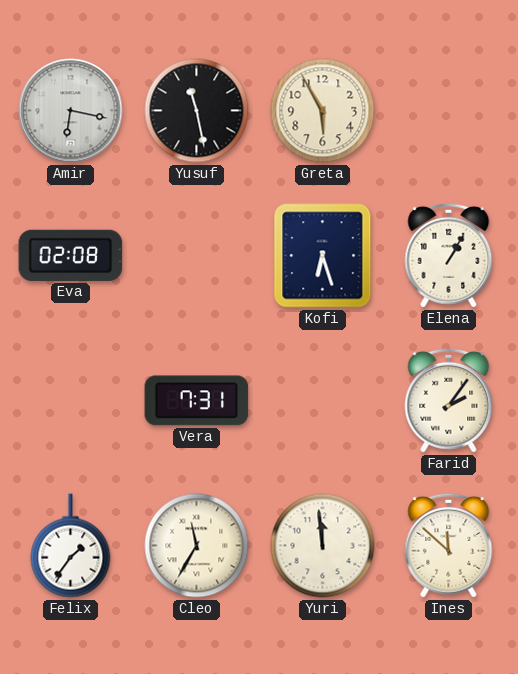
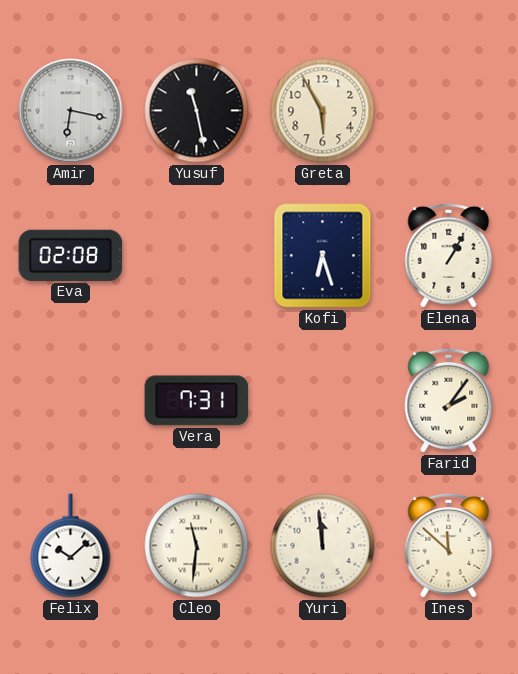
Felix: 1:36 -> 10:08
Cleo: 11:35 -> 11:31
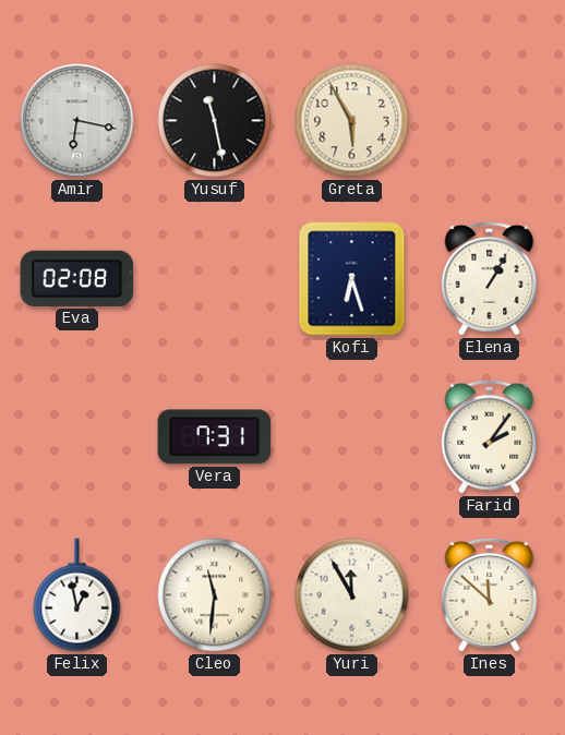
Felix: 10:08 -> 12:58
Yuri: 11:59 -> 11:55
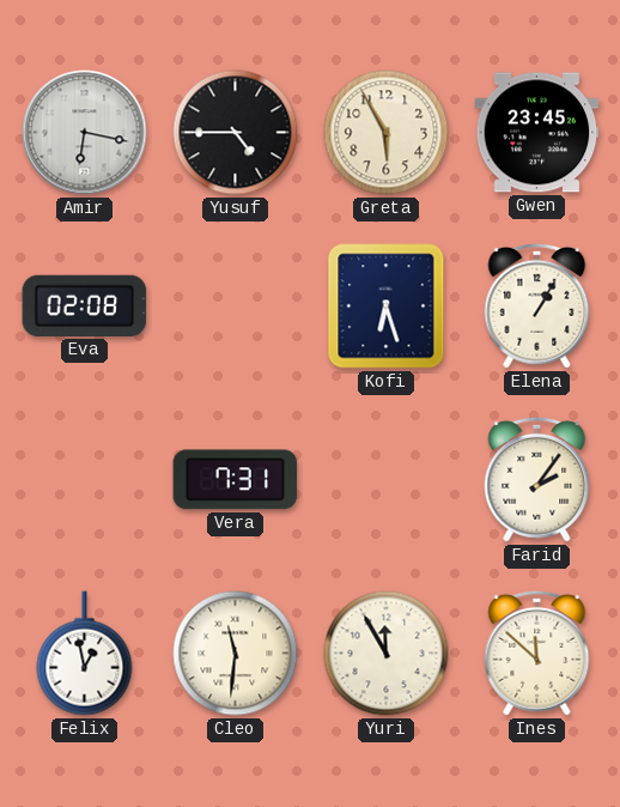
Yusuf: 11:28 -> 4:45
Gwen: none -> 23:45
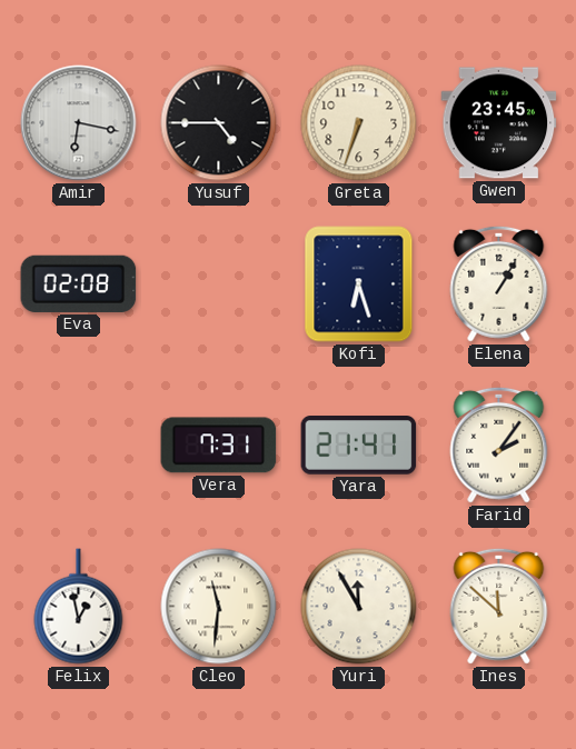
Greta: 5:55 -> 6:33
Yara: none -> 21:41
